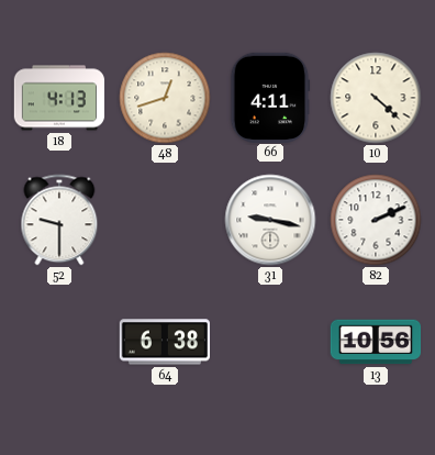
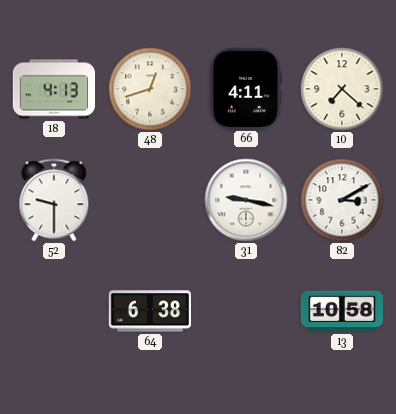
10: 4:22 -> 7:22
82: 2:11 -> 3:10
13: 10:56 -> 10:58
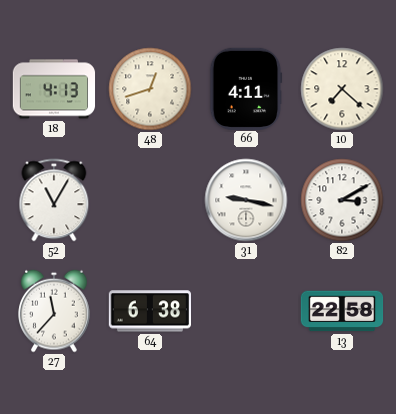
52: 9:30 -> 11:05
27: none -> 11:37
13: 10:58 -> 22:58
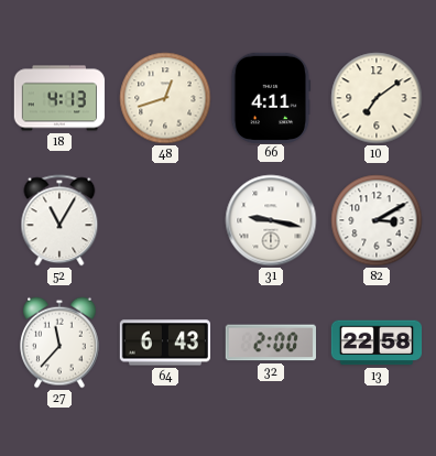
10: 7:22 -> 7:09
64: 6:38 -> 6:43
32: none -> 2:00
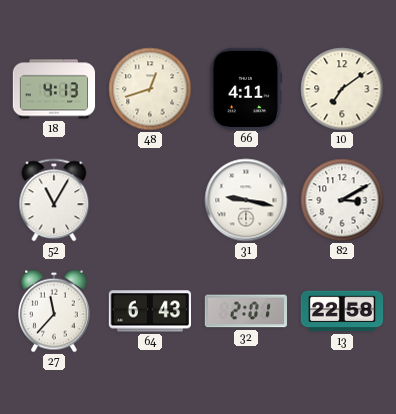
32: 2:00 -> 2:01
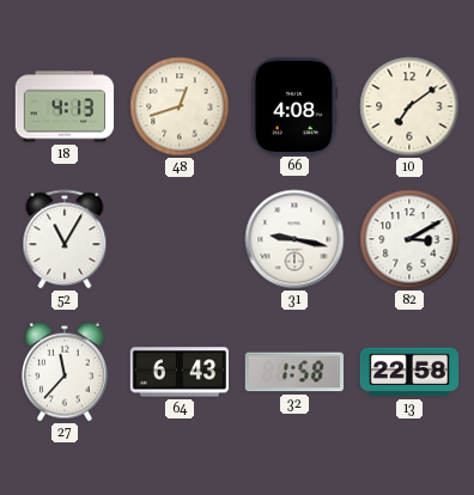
66: 4:11 -> 4:08
32: 2:01 -> 1:58
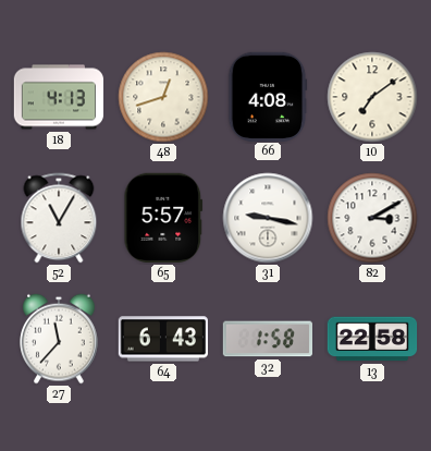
65: none -> 5:57
